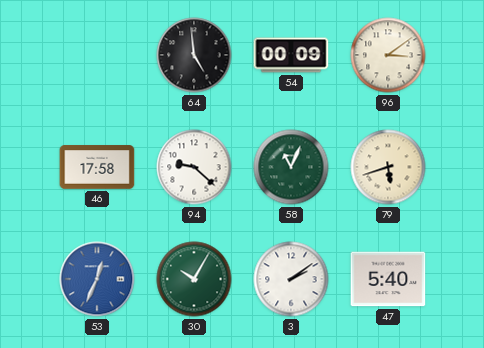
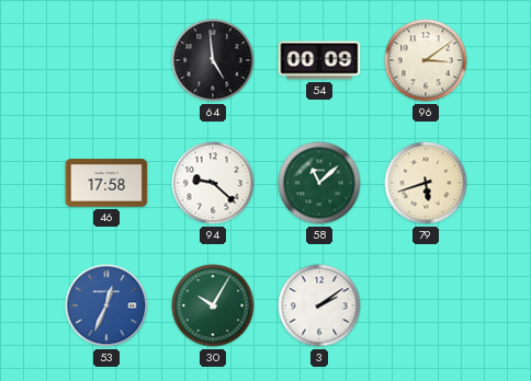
58: 11:04 -> 11:08
47: 5:40 -> none
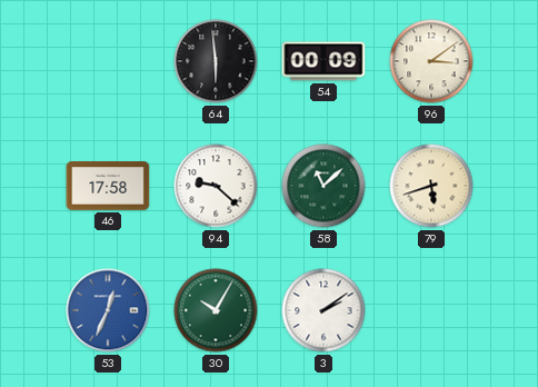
64: 4:59 -> 5:59
